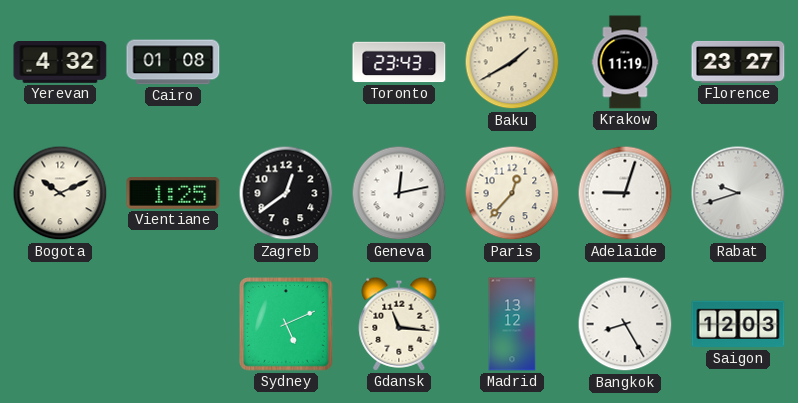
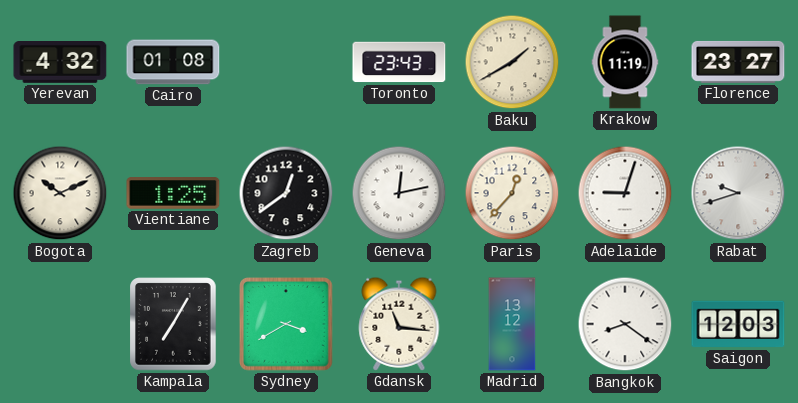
Kampala: none -> 7:05
Sydney: 5:11 -> 3:40
Bangkok: 8:25 -> 8:21
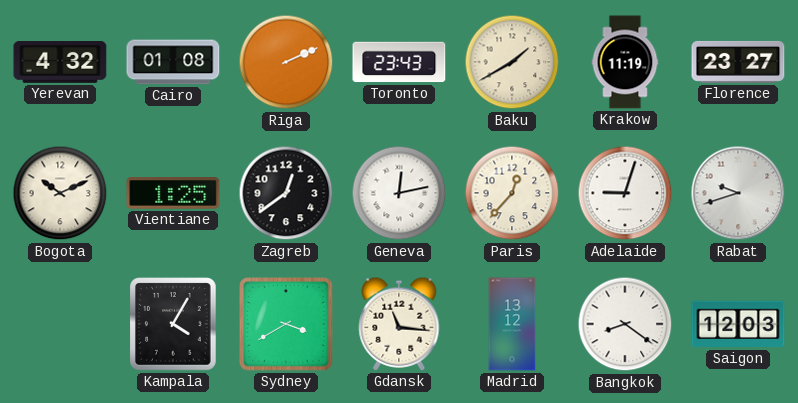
Riga: none -> 2:11
Kampala: 7:05 -> 4:05
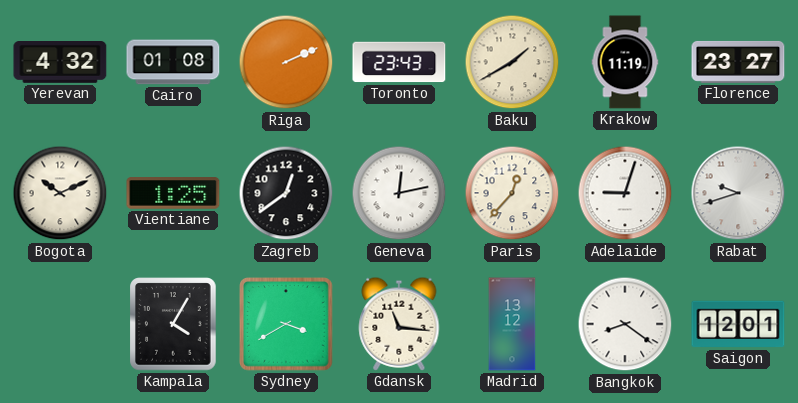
Saigon: 12:03 -> 12:01
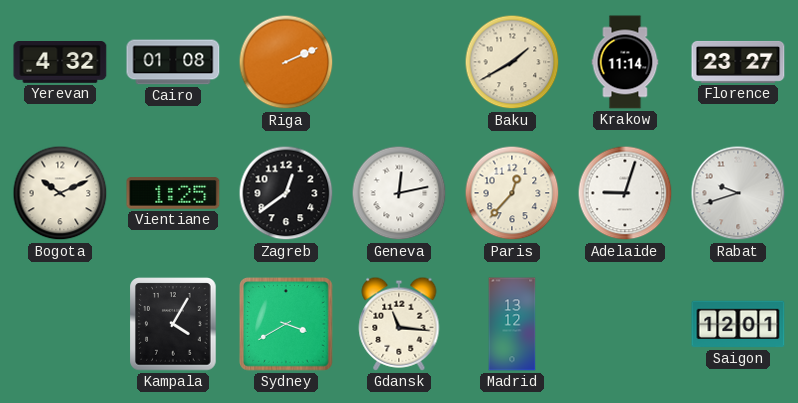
Toronto: 23:43 -> none
Krakow: 11:19 -> 11:14
Bangkok: 8:21 -> none
